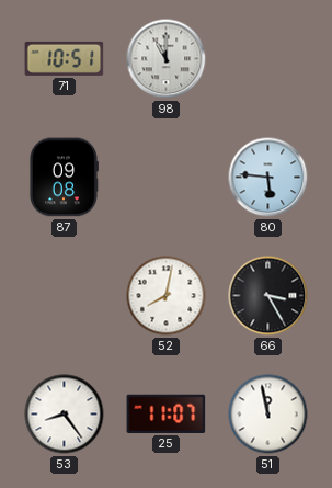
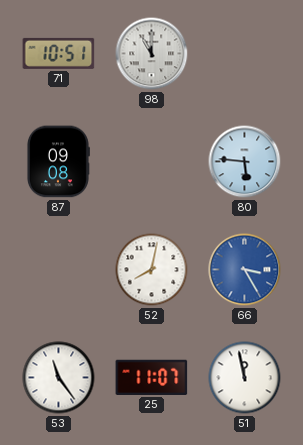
66 dial: black -> blue
53: 8:24 -> 11:24
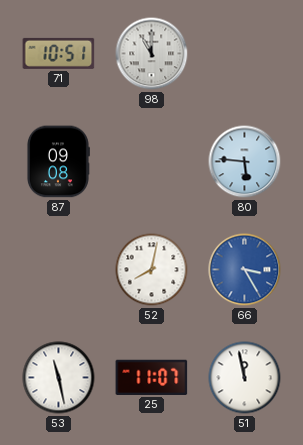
53: 11:24 -> 11:28
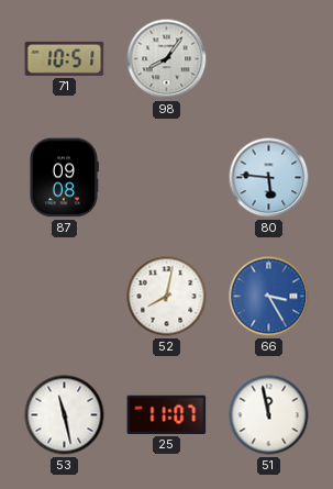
98: 11:00 -> 8:06
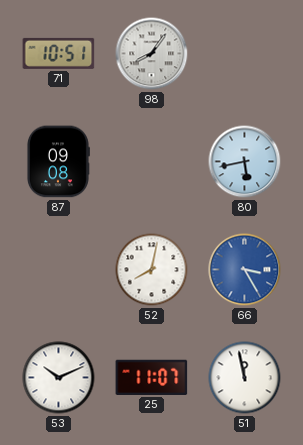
80: 5:46 -> 5:43
53: 11:28 -> 10:11
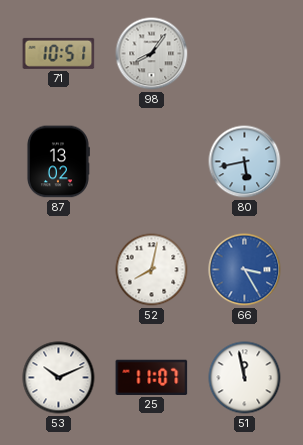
87: 09:08 -> 13:02
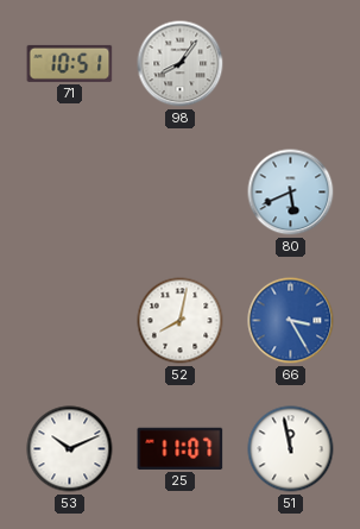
87: 13:02 -> none
80: 5:43 -> 5:41
